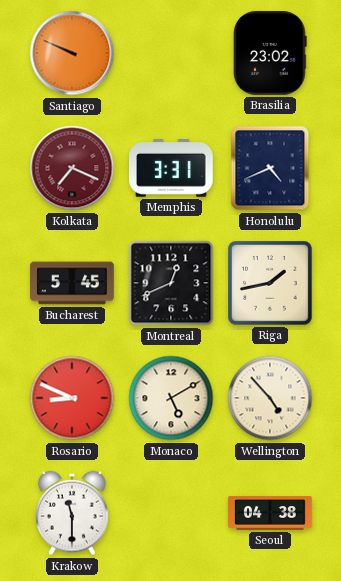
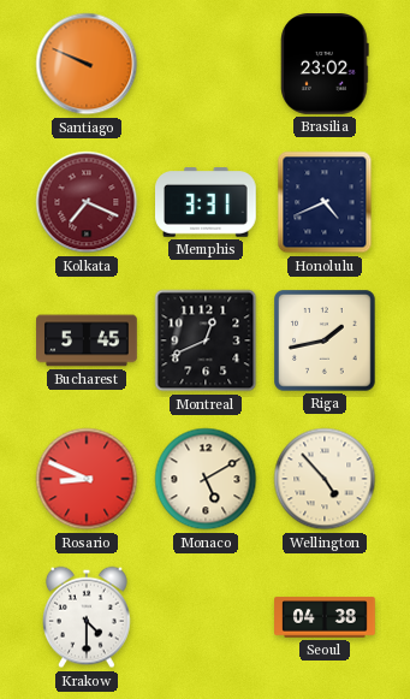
Krakow: 11:30 -> 4:30
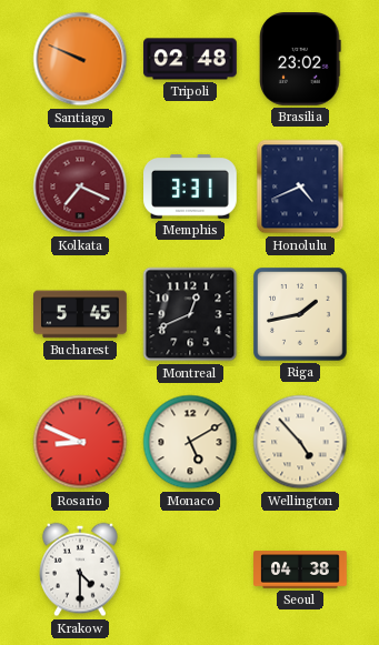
Tripoli: none -> 02:48
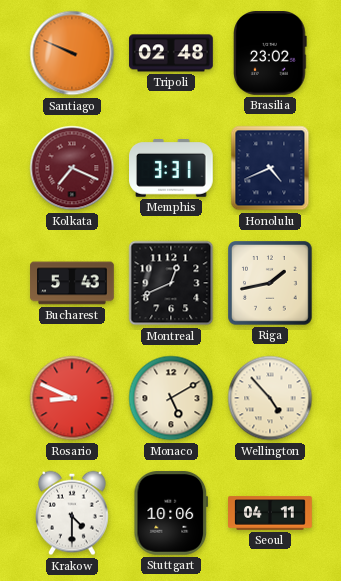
Bucharest: 5:45 -> 5:43
Stuttgart: none -> 10:06
Seoul: 04:38 -> 04:11
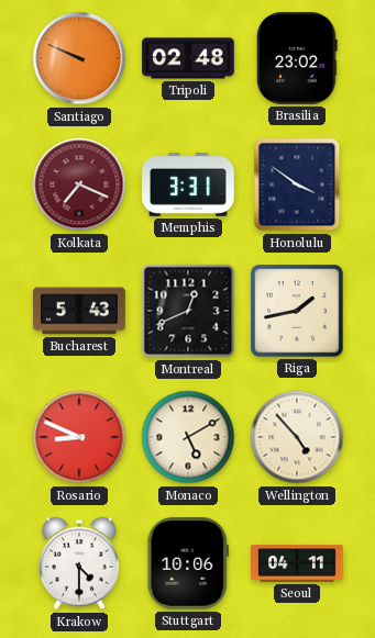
Honolulu: 4:41 -> 3:51
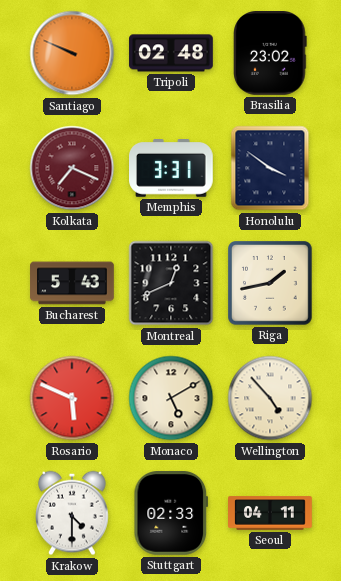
Rosario: 8:49 -> 5:49
Stuttgart: 10:06 -> 02:33
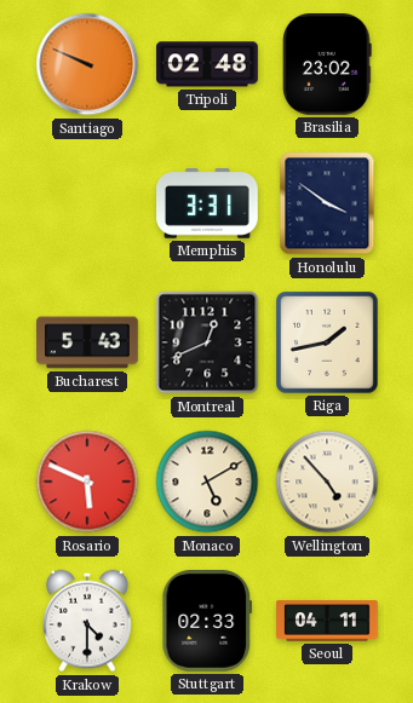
Kolkata: 7:19 -> none
